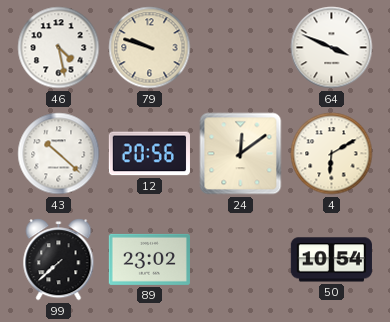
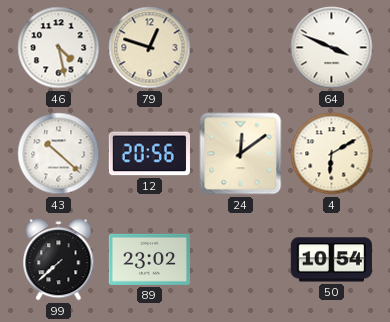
79: 9:48 -> 12:48
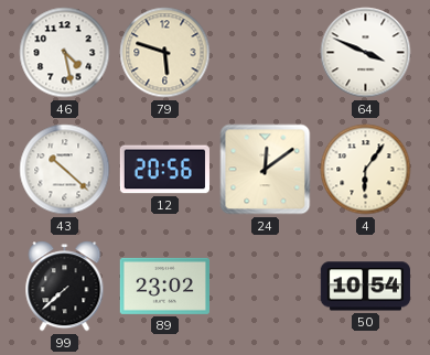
79: 12:48 -> 5:48
4: 6:10 -> 6:06
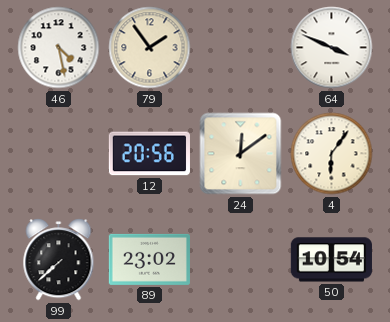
79: 5:48 -> 1:54
43: 10:22 -> none
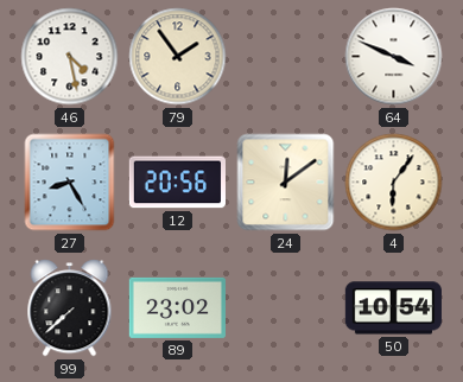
27: none -> 8:25
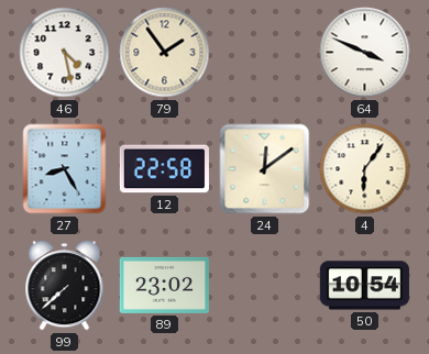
12: 20:56 -> 22:58
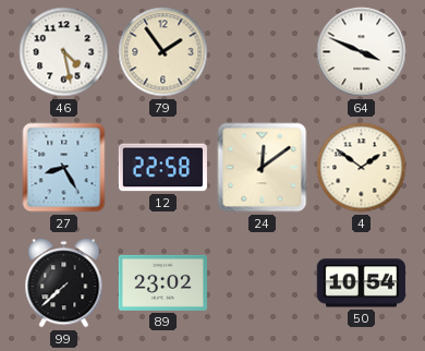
4: 6:06 -> 1:51
